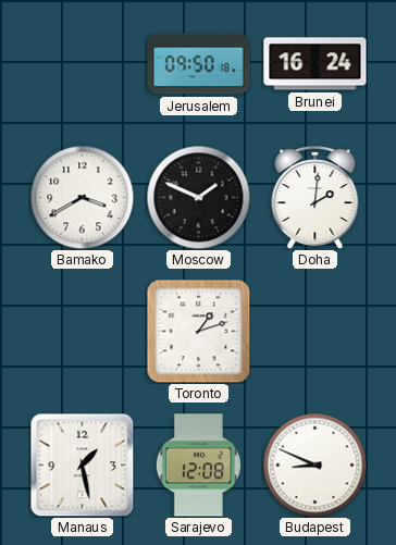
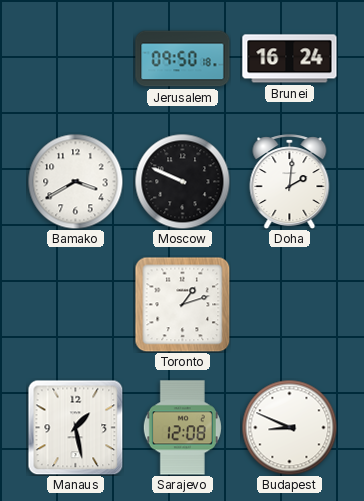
Moscow: 1:49 -> 9:49
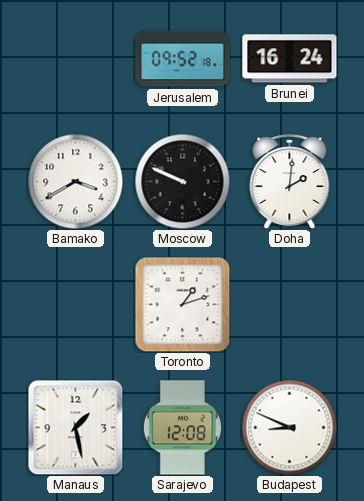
Jerusalem: 09:50 -> 09:52
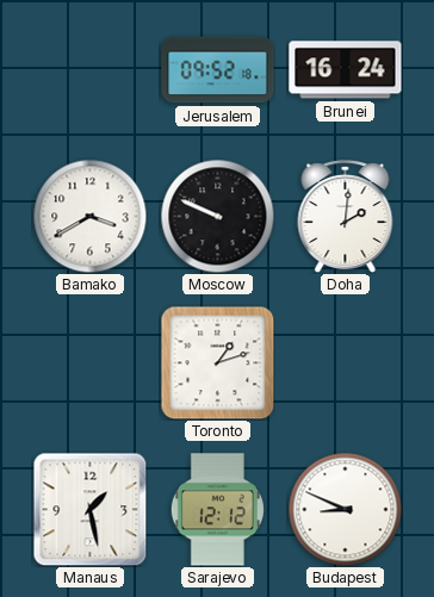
Sarajevo: 12:08 -> 12:12
